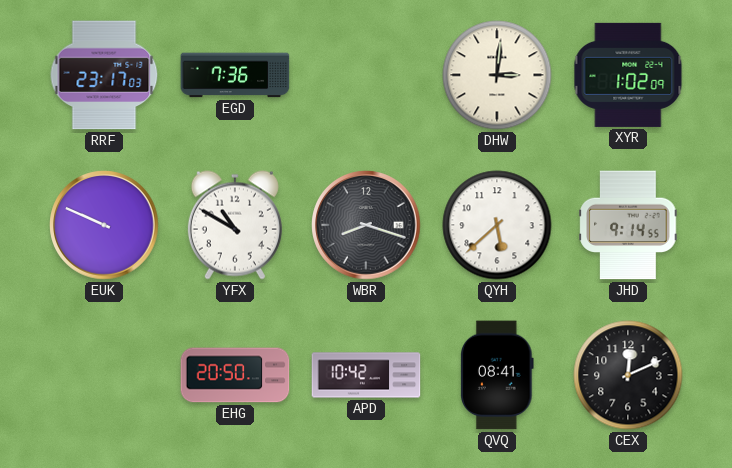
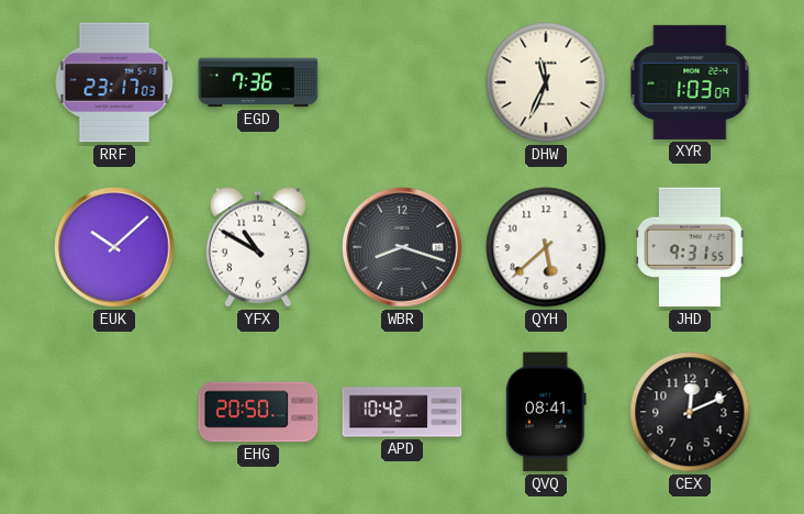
DHW: 3:01 -> 11:34
XYR: 1:02 -> 1:03
EUK: 9:49 -> 10:08
JHD: 9:14 -> 9:31
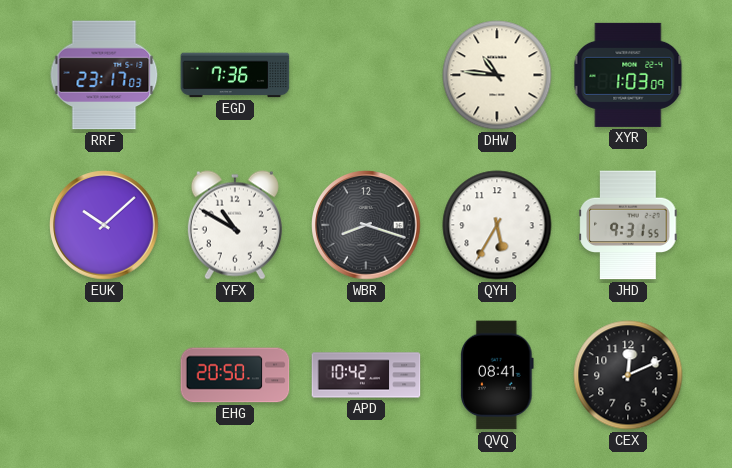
DHW: 11:34 -> 10:46
QYH: 5:38 -> 5:35
